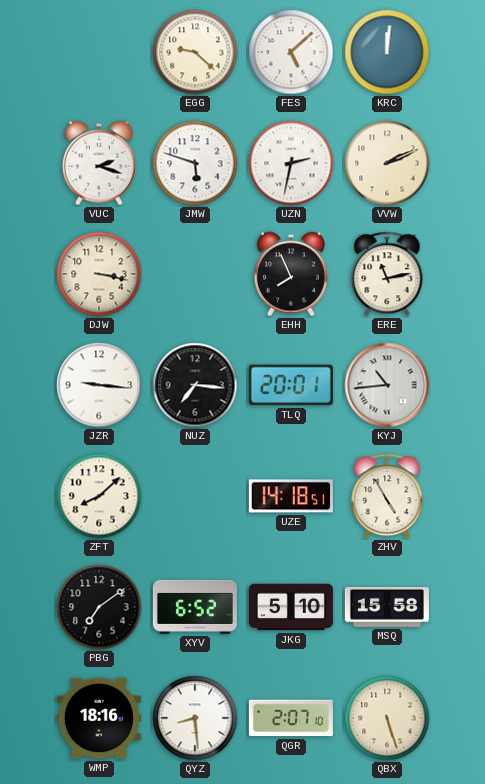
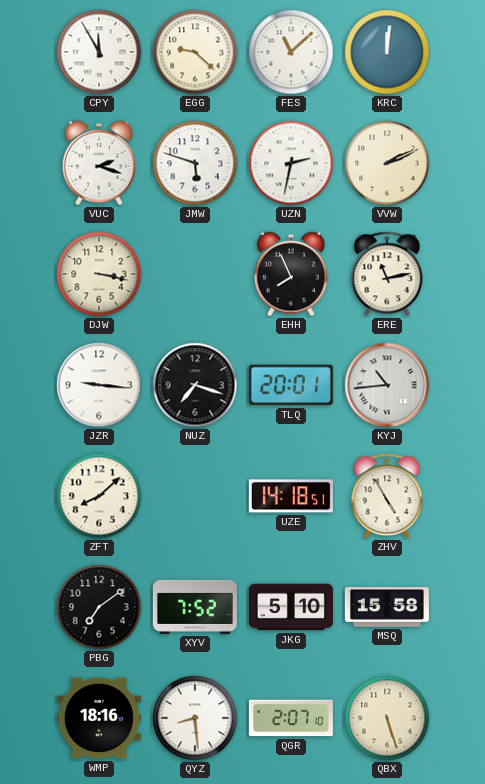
CPY: none -> 11:55
FES: 5:08 -> 11:08
NUZ: 7:16 -> 7:18
XYV: 6:52 -> 7:52
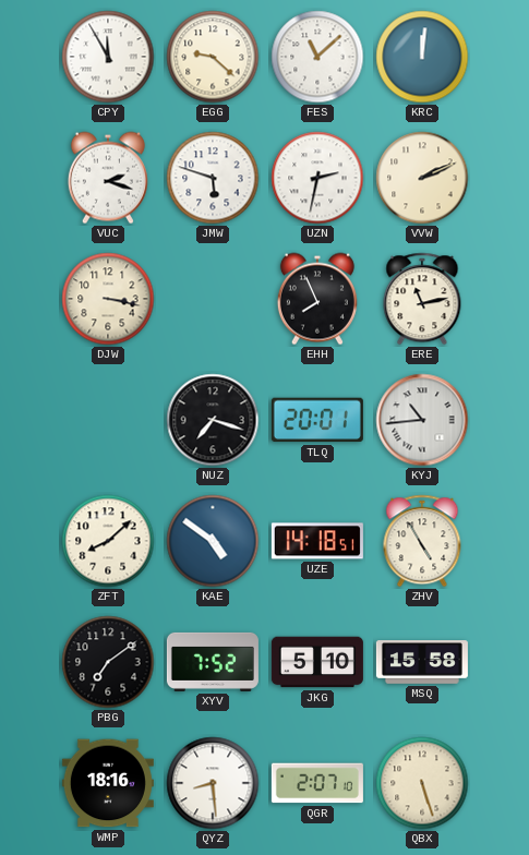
JZR: 9:16 -> none
KAE: none -> 4:51
